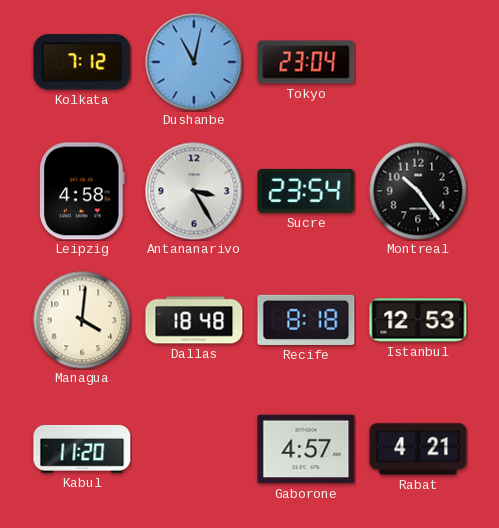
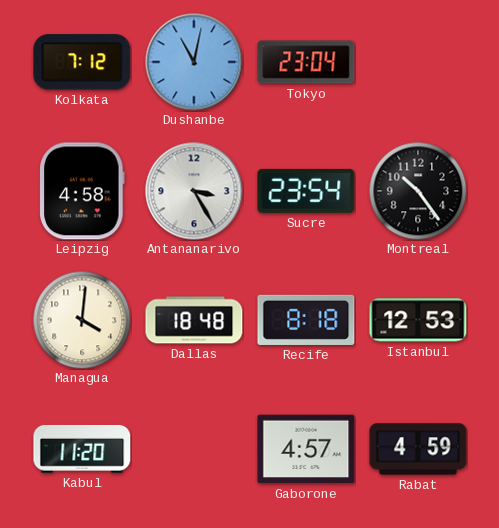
Rabat: 4:21 -> 4:59
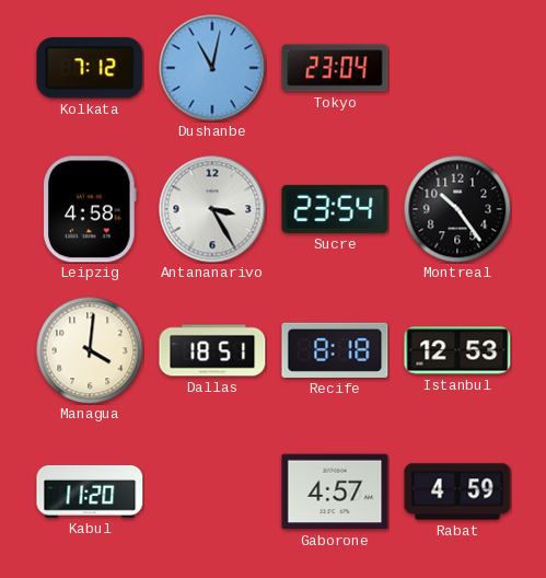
Dallas: 18:48 -> 18:51
